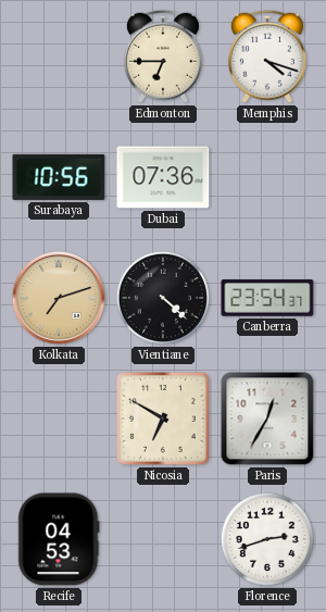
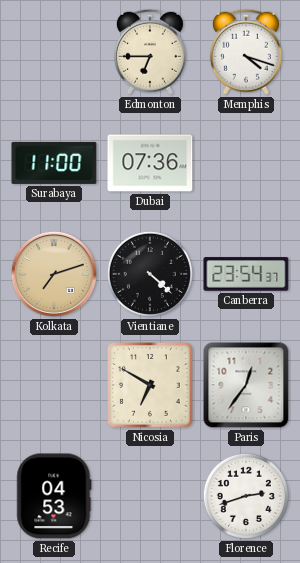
Surabaya: 10:56 -> 11:00
Paris: 12:35 -> 12:36
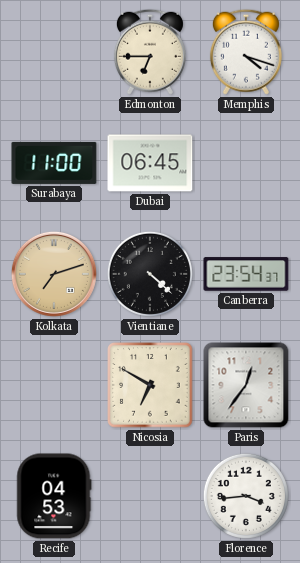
Dubai: 07:36 -> 06:45
Florence: 2:42 -> 3:44
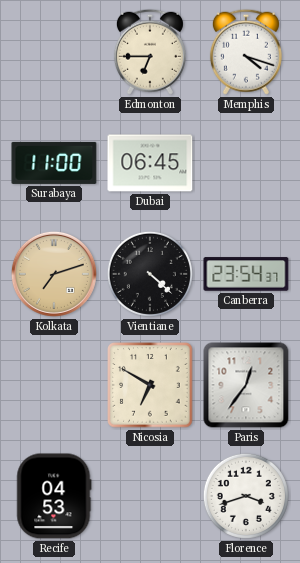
Florence: 3:44 -> 3:42
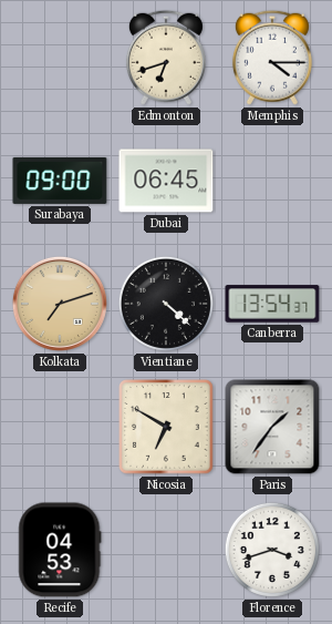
Edmonton: 6:45 -> 6:42
Memphis: 4:18 -> 4:15
Surabaya: 11:00 -> 09:00
Canberra: 23:54 -> 13:54
Paris: 12:36 -> 1:36
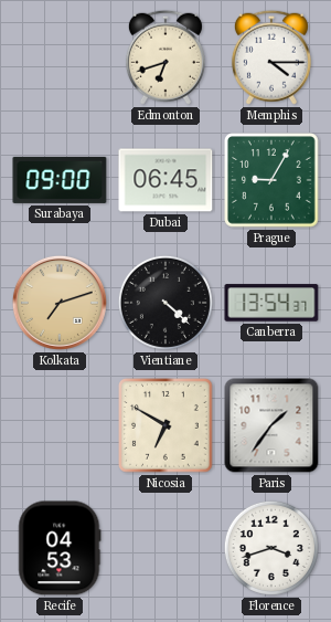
Prague: none -> 9:05
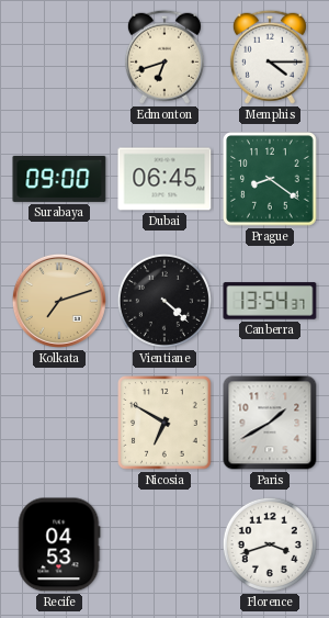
Prague: 9:05 -> 8:21
Paris: 1:36 -> 1:40
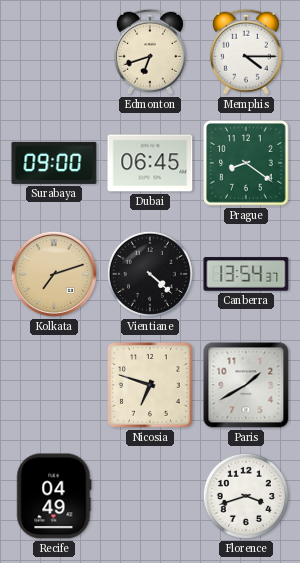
Nicosia: 6:50 -> 6:48
Recife: 04:53 -> 04:49
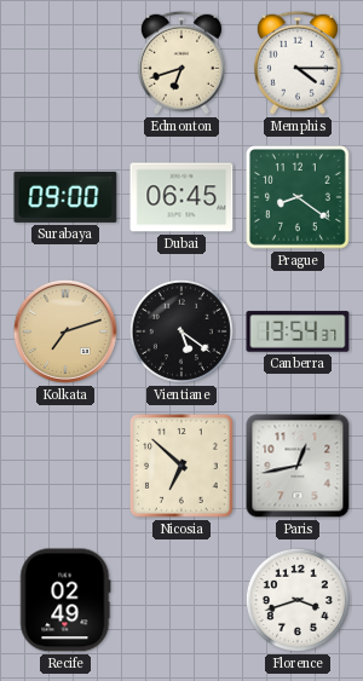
Vientiane: 4:22 -> 5:21
Nicosia: 6:48 -> 6:52
Paris: 1:40 -> 12:43
Recife: 04:49 -> 02:49
